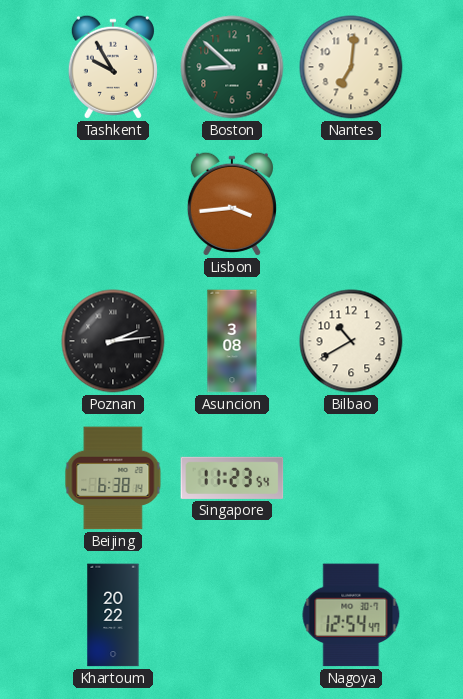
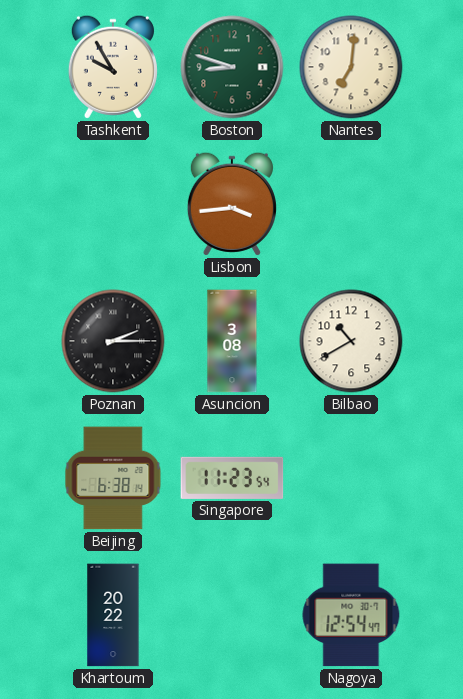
Boston: 8:52 -> 8:48
Poznan: 2:14 -> 2:15
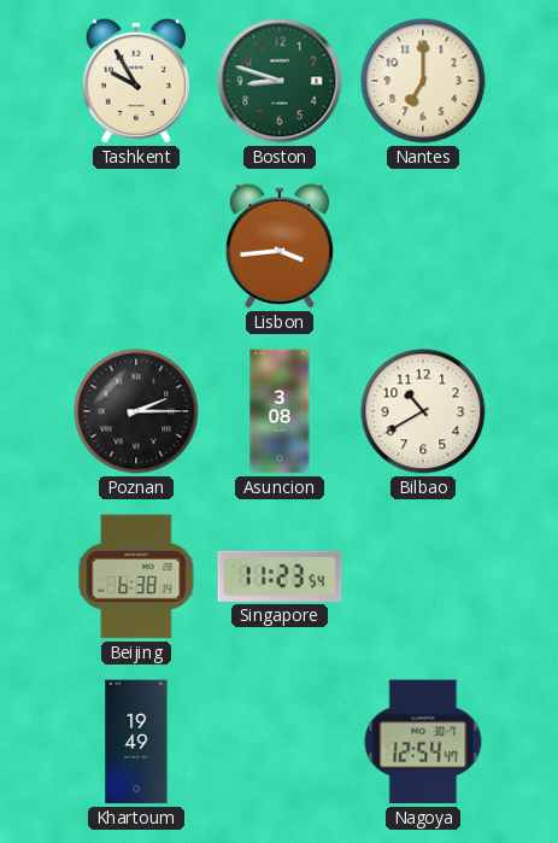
Nantes: 7:01 -> 7:00
Khartoum: 20:22 -> 19:49
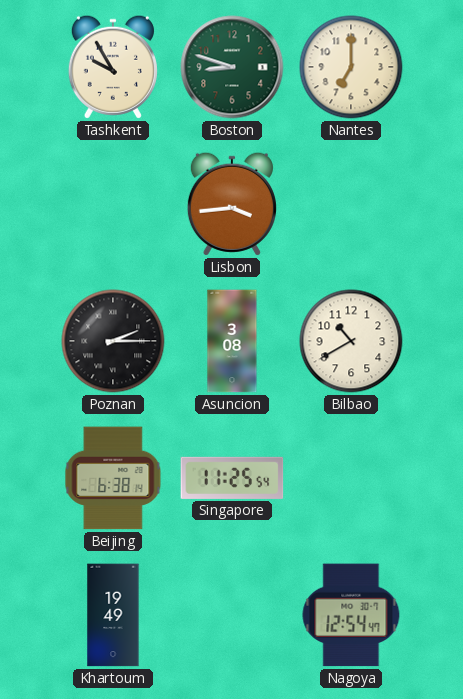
Singapore: 11:23 -> 11:25
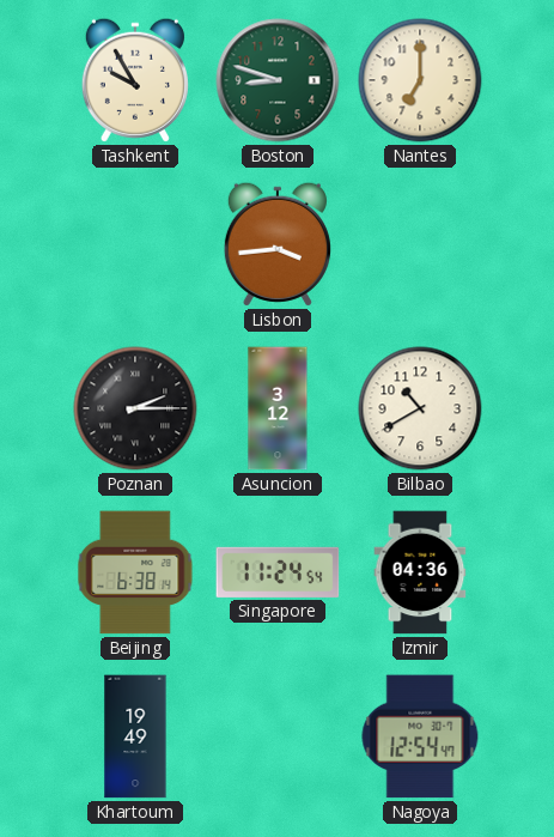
Asuncion: 3:08 -> 3:12
Singapore: 11:25 -> 11:24
Izmir: none -> 04:36
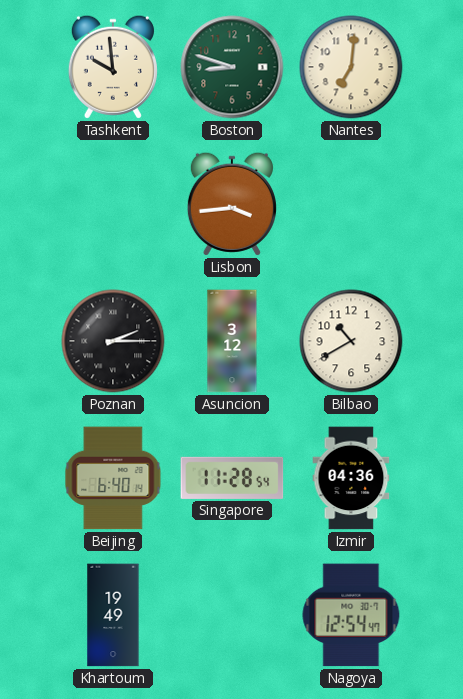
Tashkent: 9:55 -> 9:59
Nantes: 7:00 -> 7:01
Beijing: 6:38 -> 6:40
Singapore: 11:24 -> 11:28
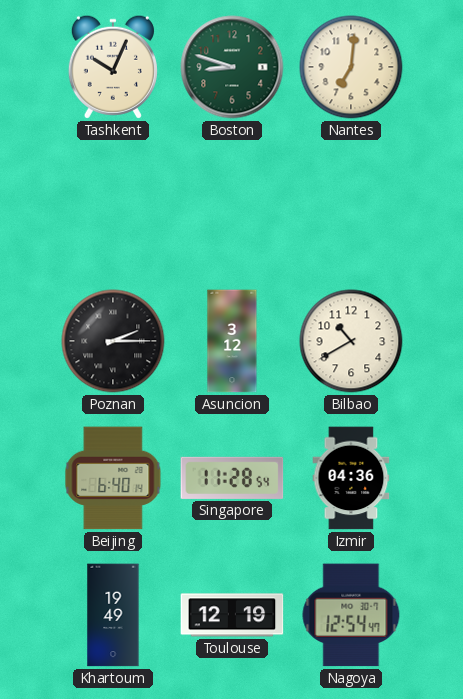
Tashkent: 9:59 -> 10:04
Lisbon: 3:44 -> none
Toulouse: none -> 12:19
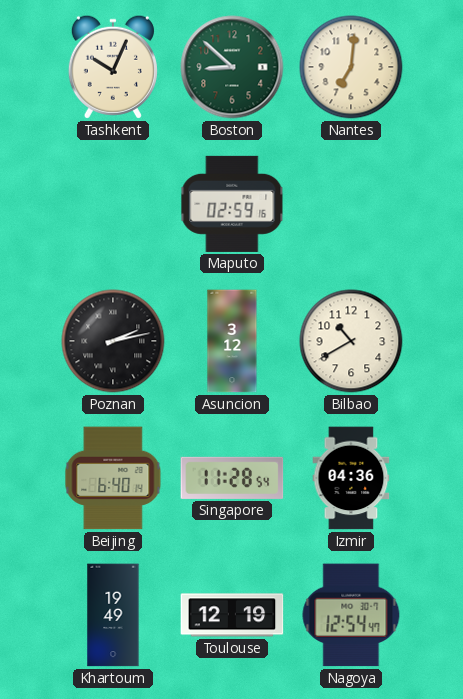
Boston: 8:48 -> 8:52
Maputo: none -> 02:59
Poznan: 2:15 -> 2:13
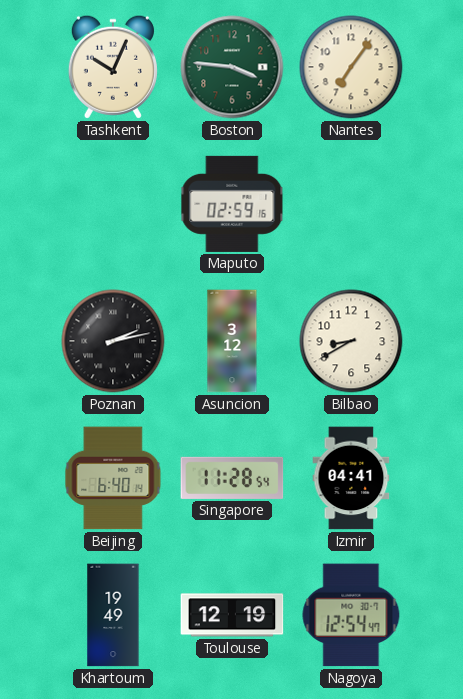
Boston: 8:52 -> 3:46
Nantes: 7:01 -> 7:06
Bilbao: 10:40 -> 8:40
Izmir: 04:36 -> 04:41
